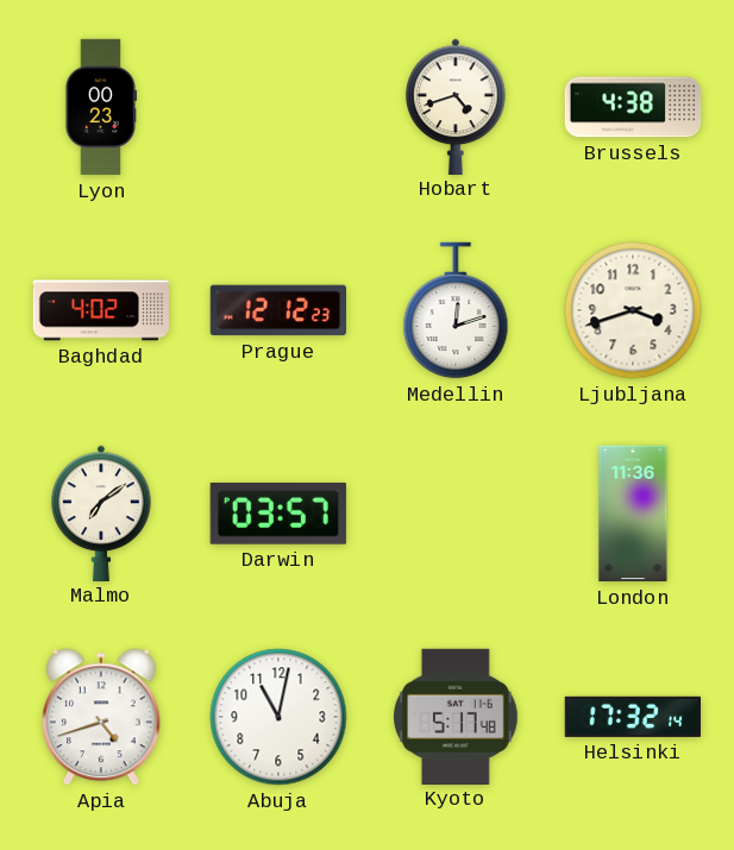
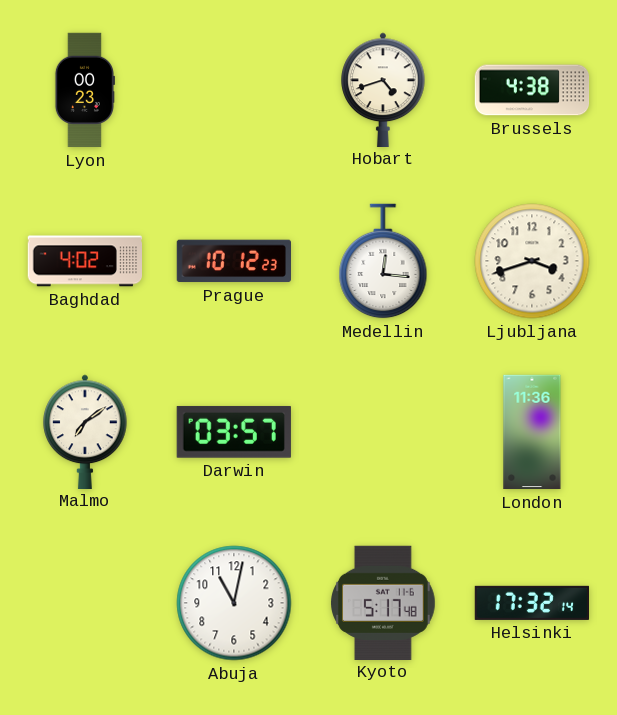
Prague: 12:12 -> 10:12
Medellin: 12:12 -> 12:16
Apia: 4:42 -> none
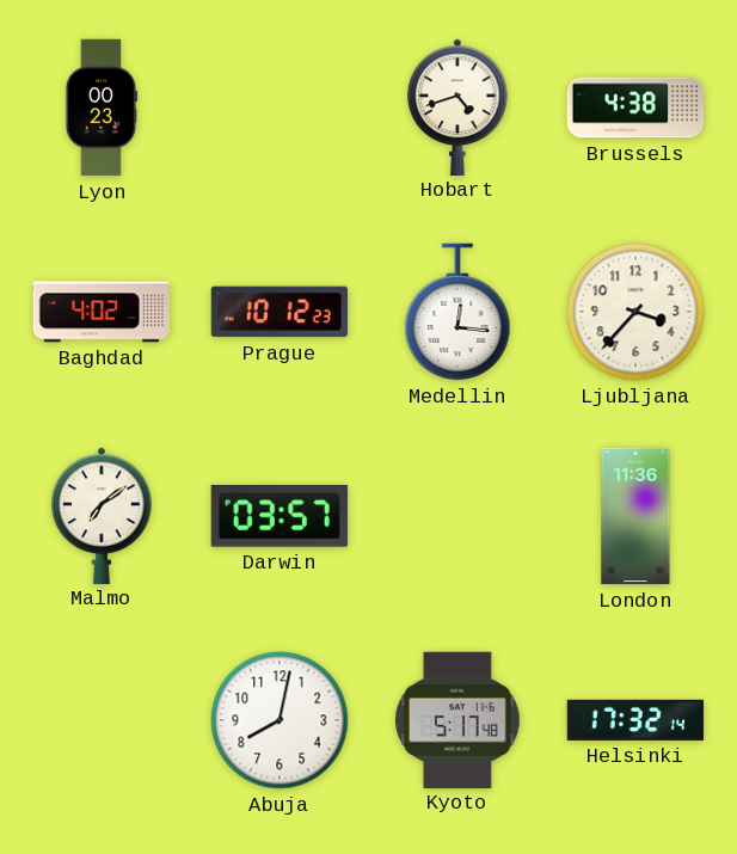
Ljubljana: 3:42 -> 3:37
Abuja: 11:02 -> 8:02
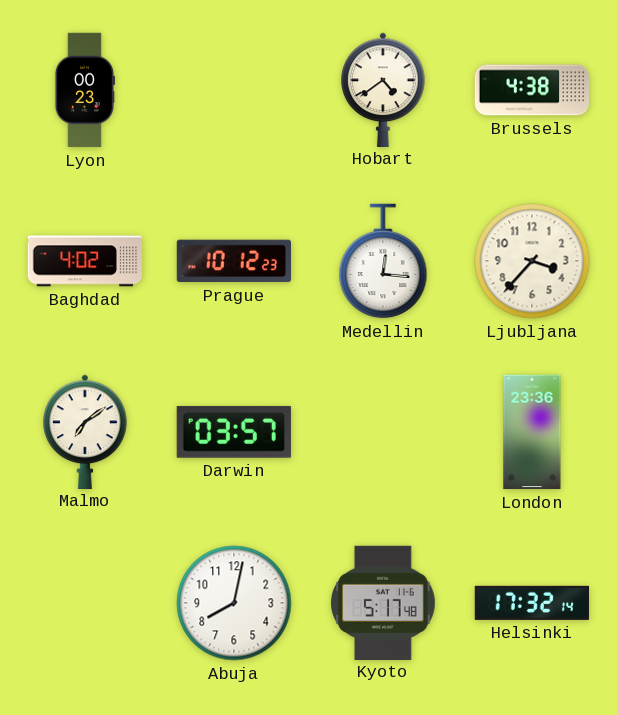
Hobart: 4:42 -> 4:39
London: 11:36 -> 23:36
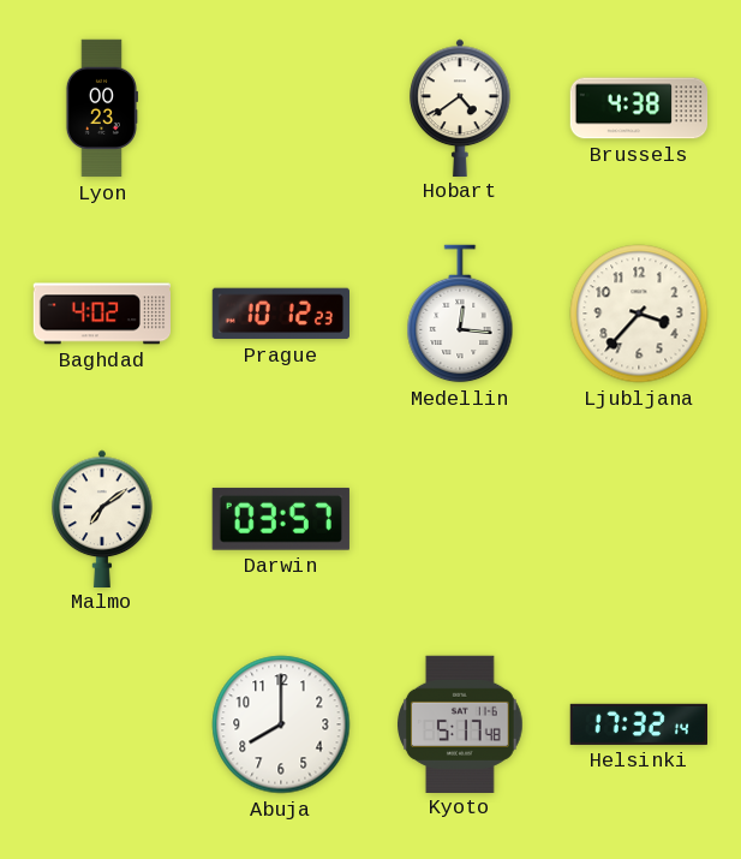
London: 23:36 -> none
Abuja: 8:02 -> 8:00
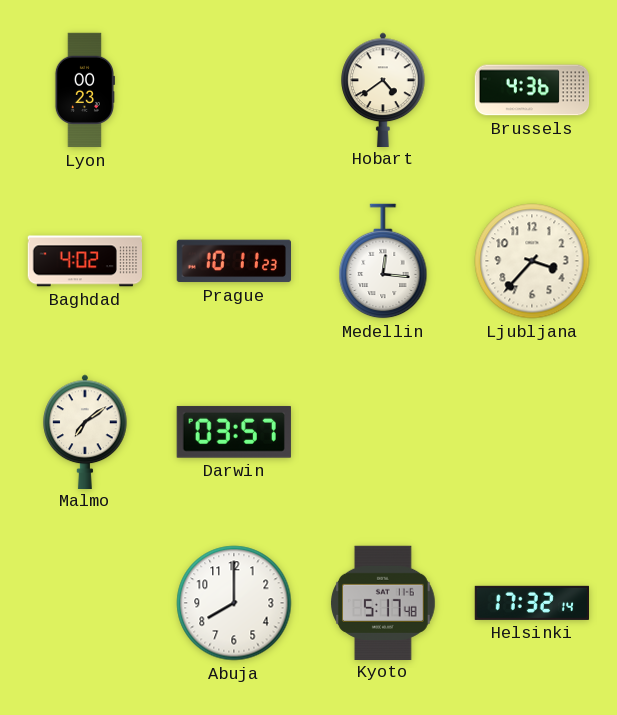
Brussels: 4:38 -> 4:36
Prague: 10:12 -> 10:11
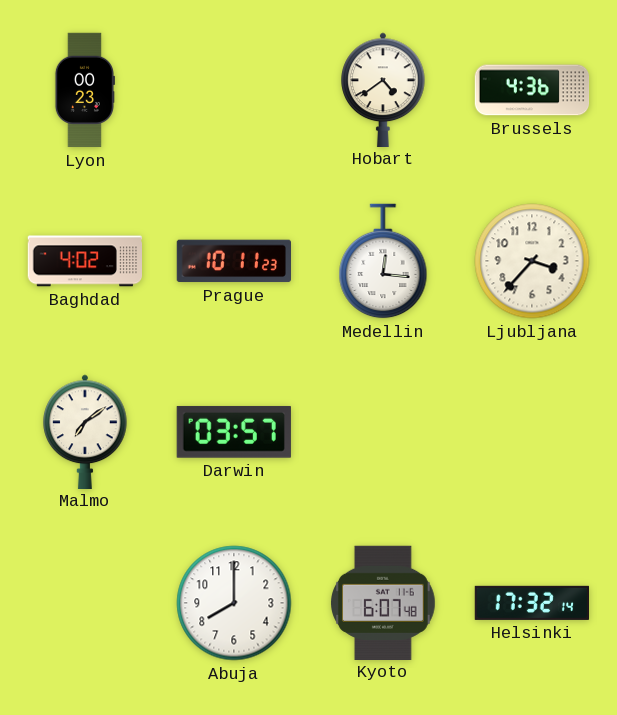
Kyoto: 5:17 -> 6:07
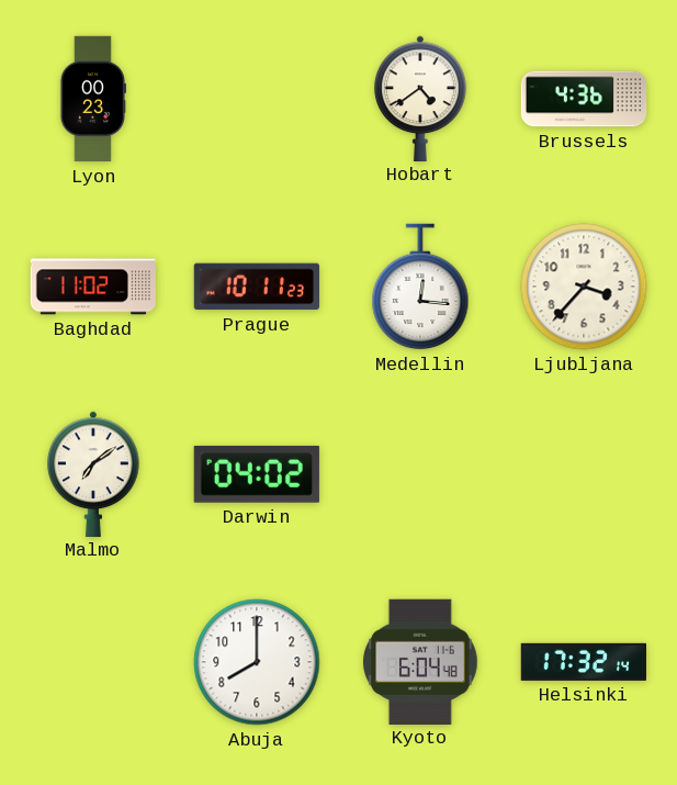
Baghdad: 4:02 -> 11:02
Darwin: 03:57 -> 04:02
Kyoto: 6:07 -> 6:04
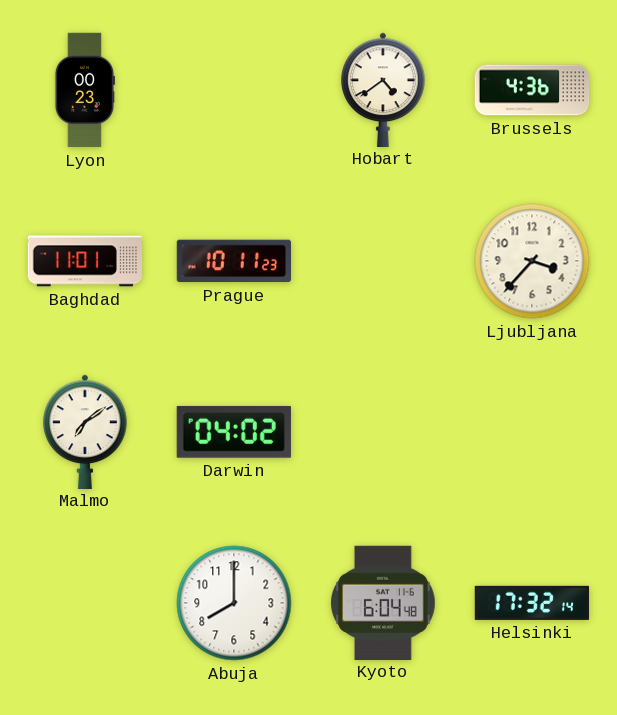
Baghdad: 11:02 -> 11:01
Medellin: 12:16 -> none
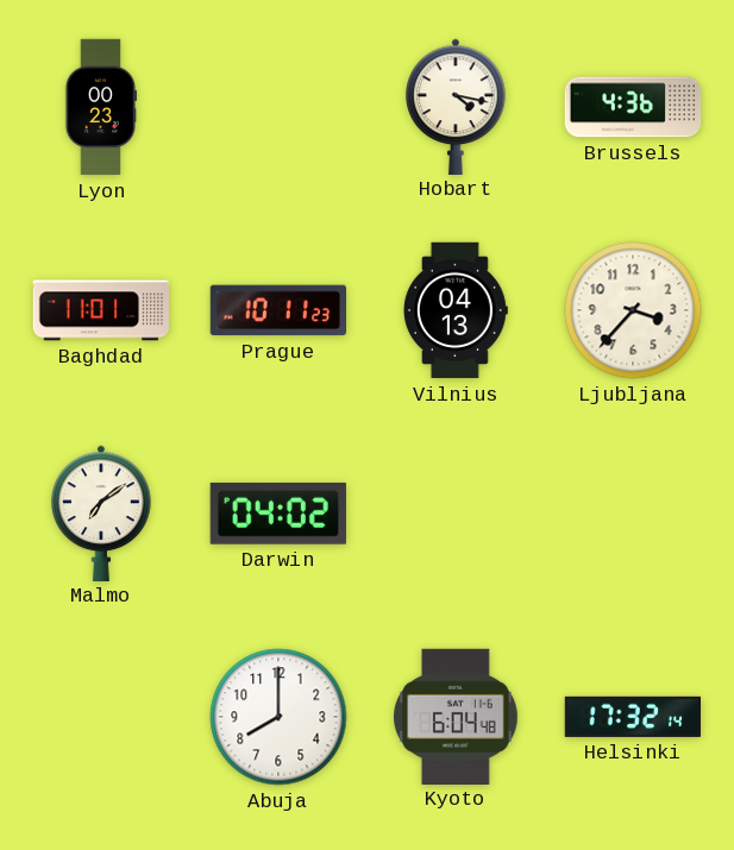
Hobart: 4:39 -> 4:17
Vilnius: none -> 04:13
